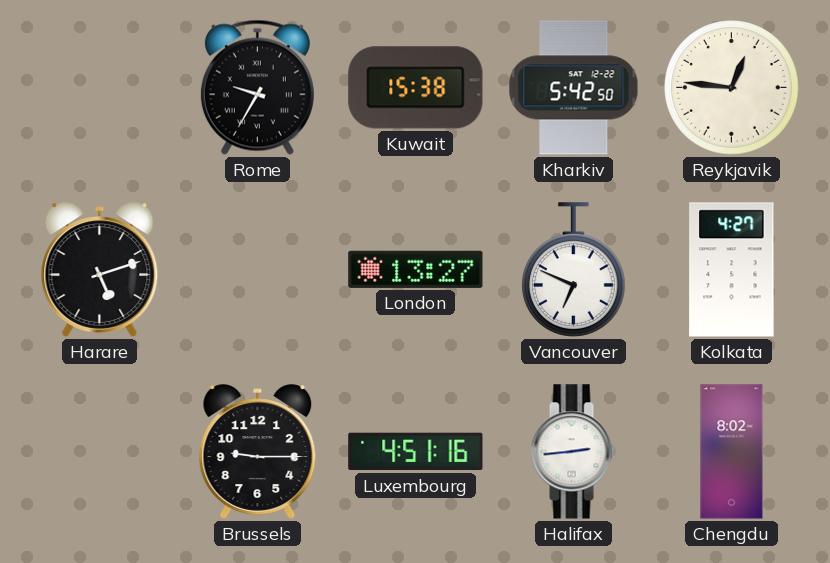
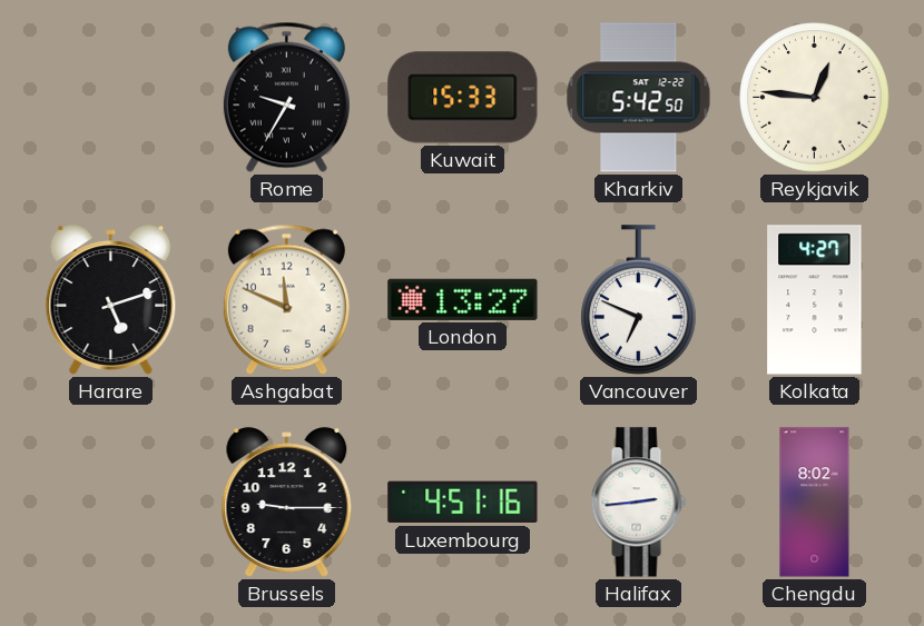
Kuwait: 15:38 -> 15:33
Ashgabat: none -> 11:49
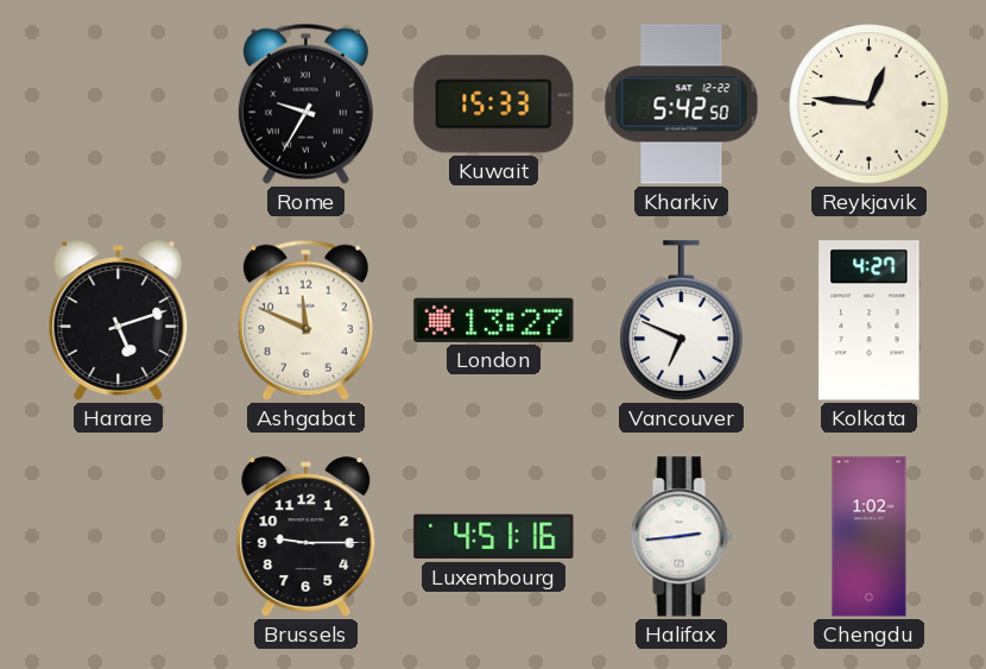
Chengdu: 8:02 -> 1:02
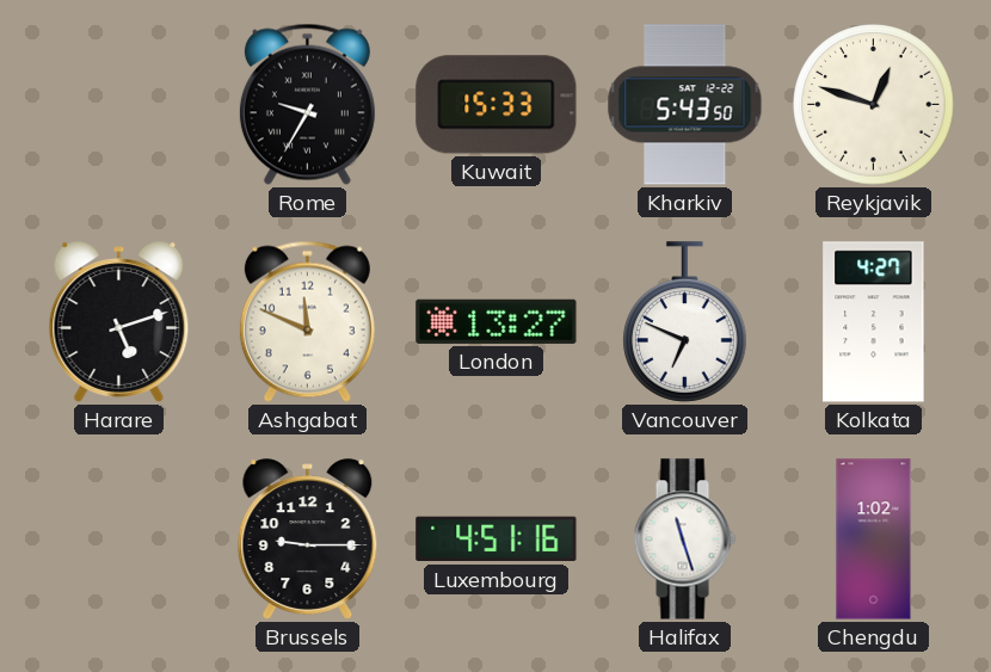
Kharkiv: 5:42 -> 5:43
Reykjavik: 12:46 -> 12:48
Halifax: 2:44 -> 11:27
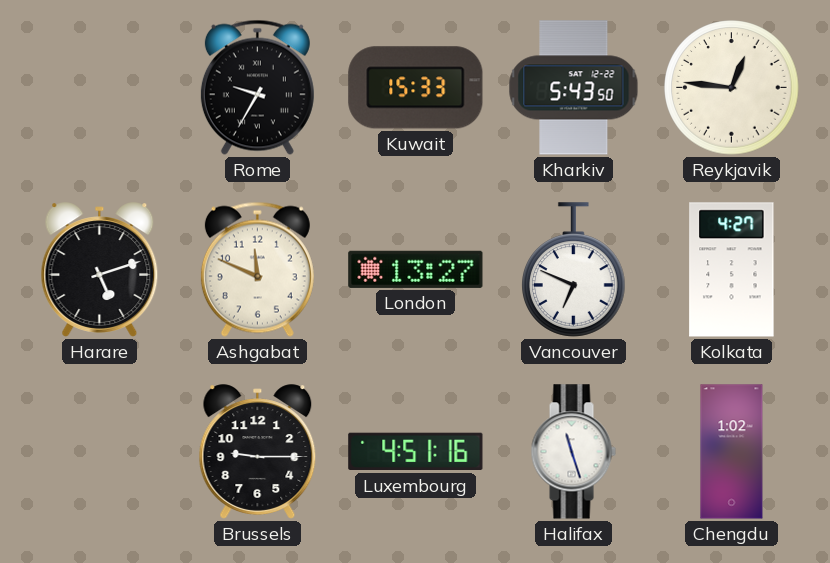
Reykjavik: 12:48 -> 12:46
